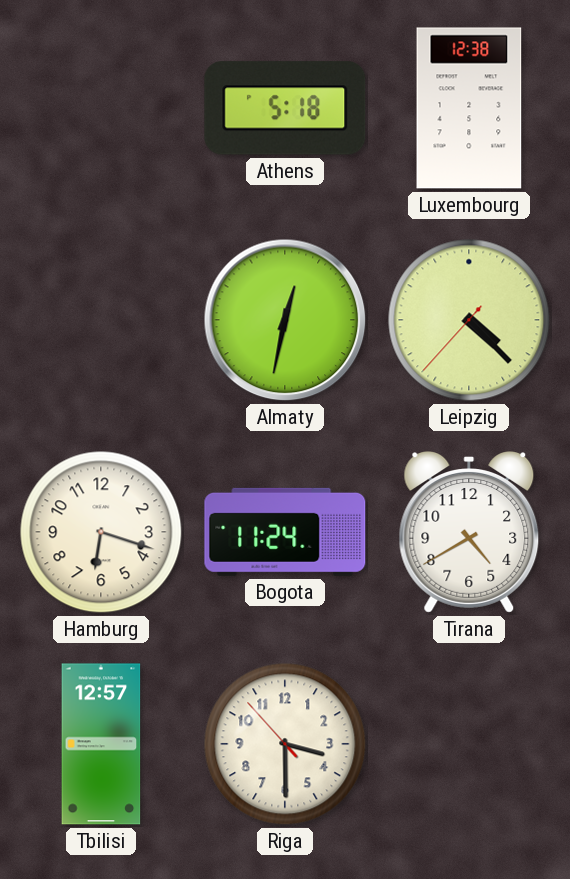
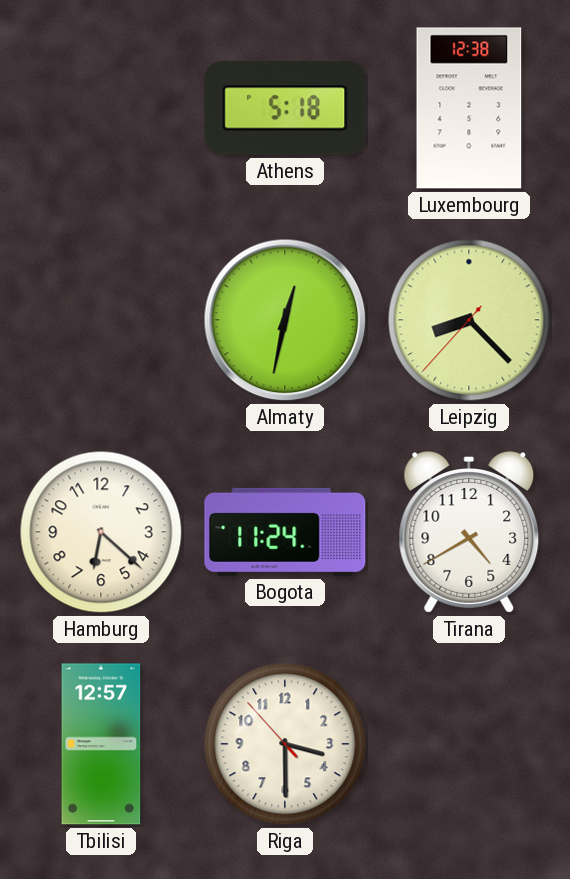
Leipzig: 4:22 -> 8:22
Hamburg: 6:18 -> 6:22
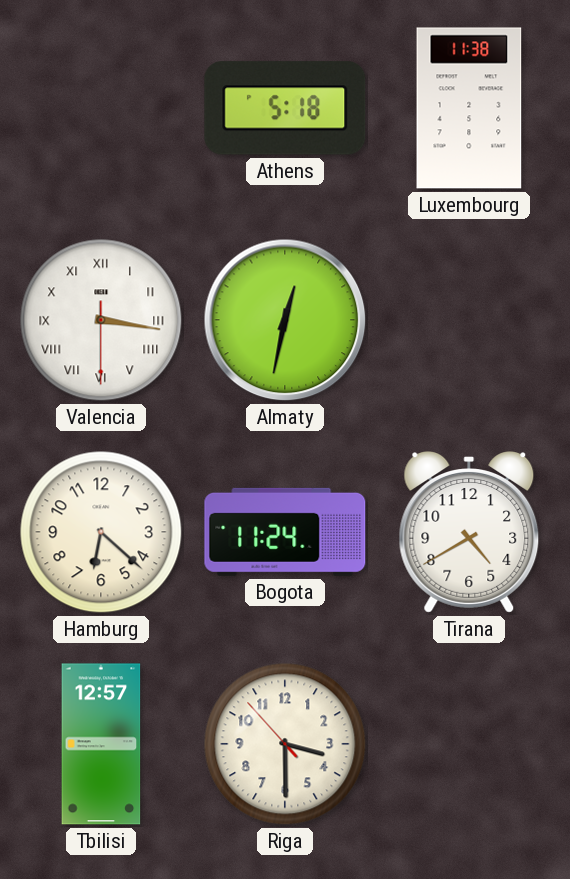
Luxembourg: 12:38 -> 11:38
Valencia: none -> 3:16
Leipzig: 8:22 -> none
